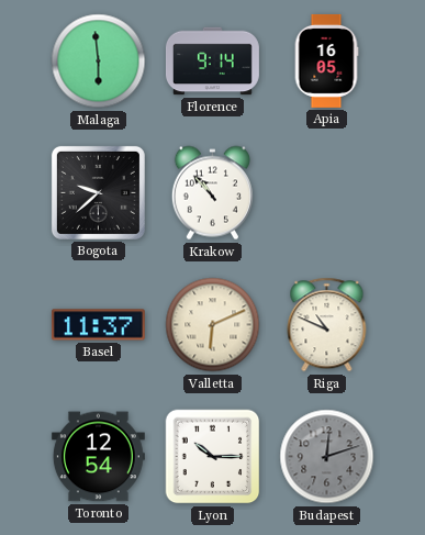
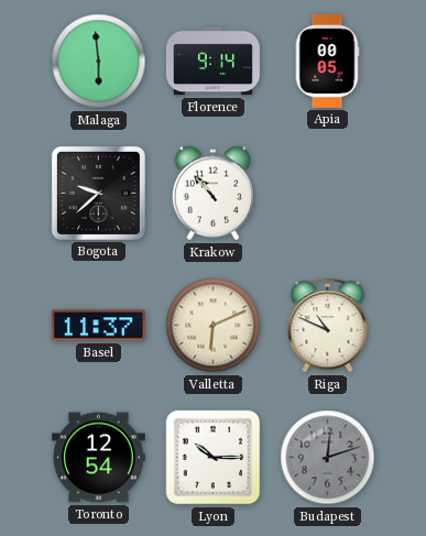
Apia: 16:05 -> 00:05
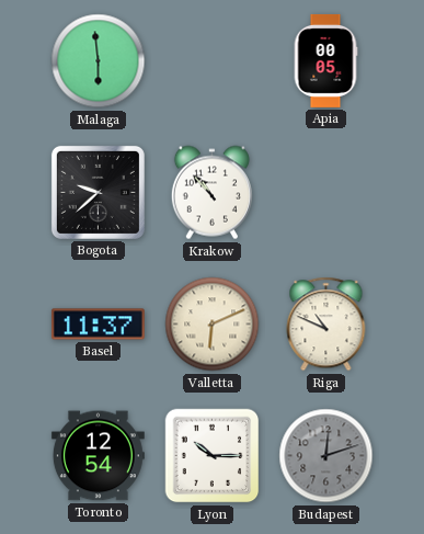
Florence: 9:14 -> none
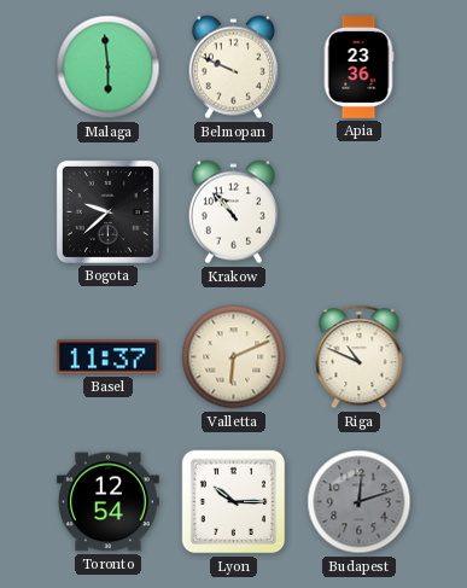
Belmopan: none -> 9:49
Apia: 00:05 -> 23:36
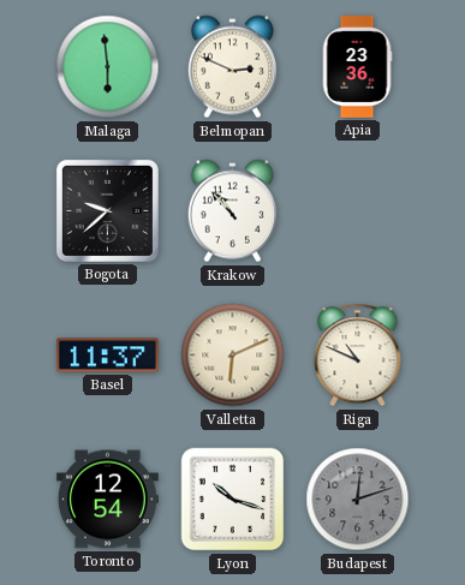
Belmopan: 9:49 -> 2:49
Lyon: 10:15 -> 10:18
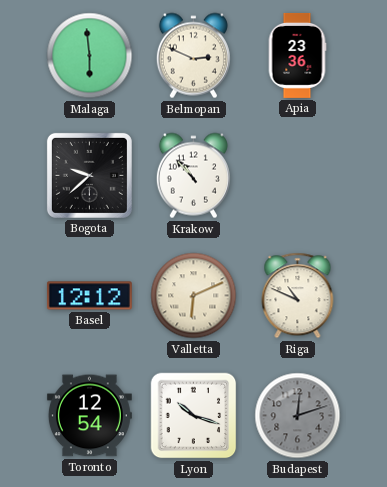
Basel: 11:37 -> 12:12
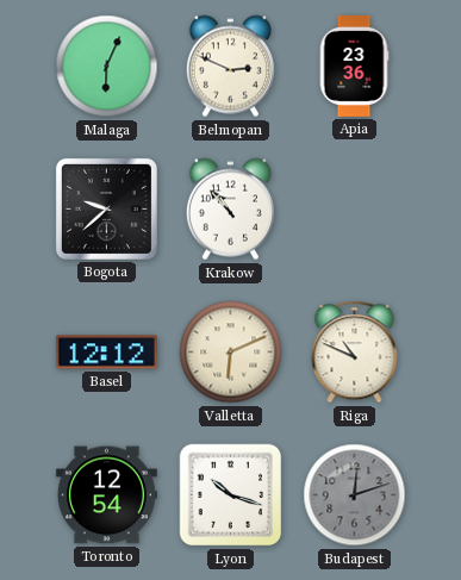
Malaga: 5:59 -> 6:04
